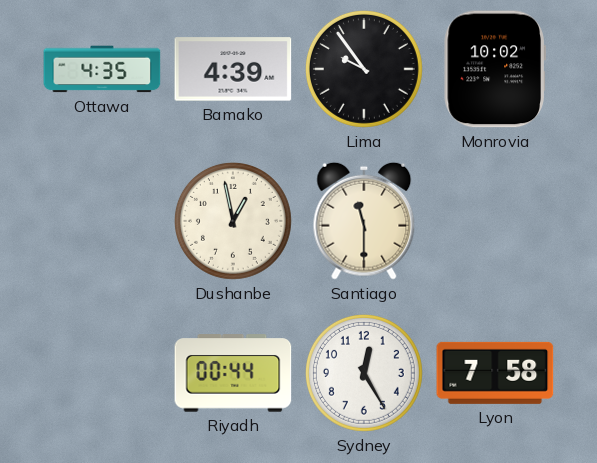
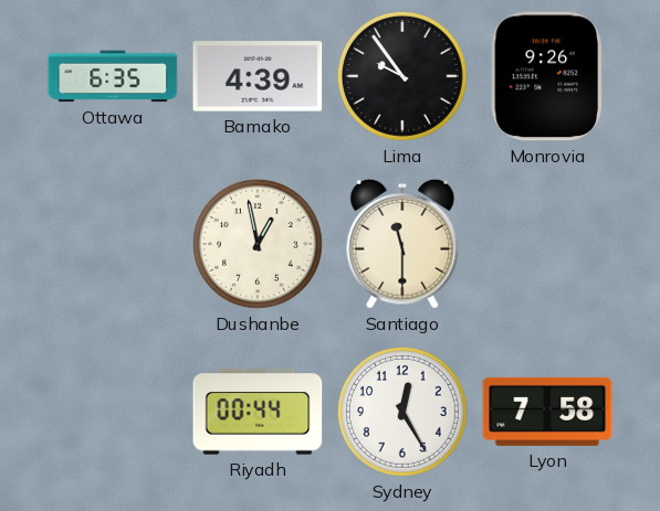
Ottawa: 4:35 -> 6:35
Monrovia: 10:02 -> 9:26
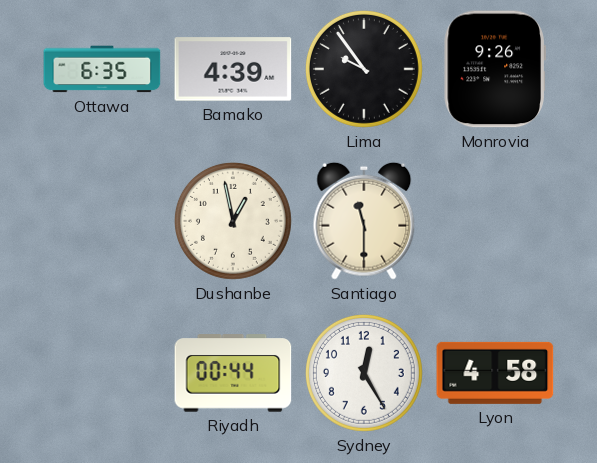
Lyon: 7:58 -> 4:58
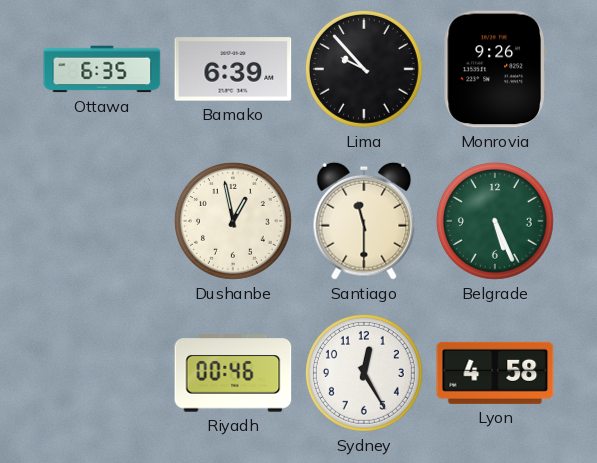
Bamako: 4:39 -> 6:39
Lima: 9:54 -> 9:53
Belgrade: none -> 5:26
Riyadh: 00:44 -> 00:46
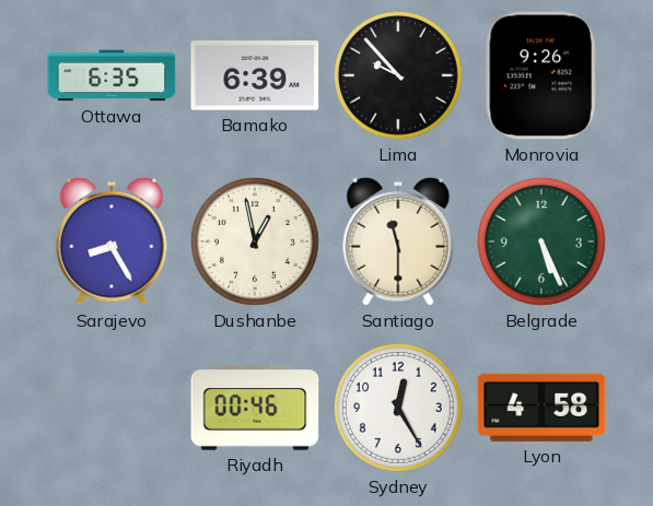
Sarajevo: none -> 8:25
